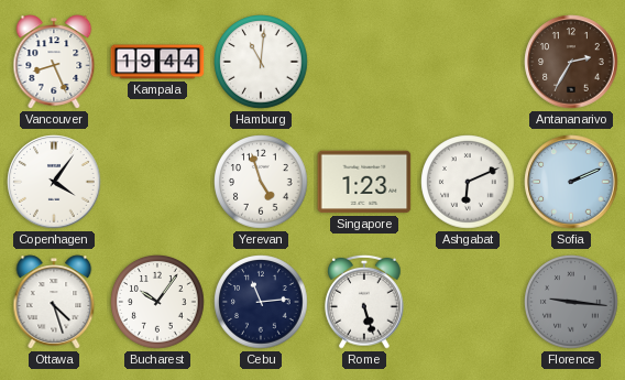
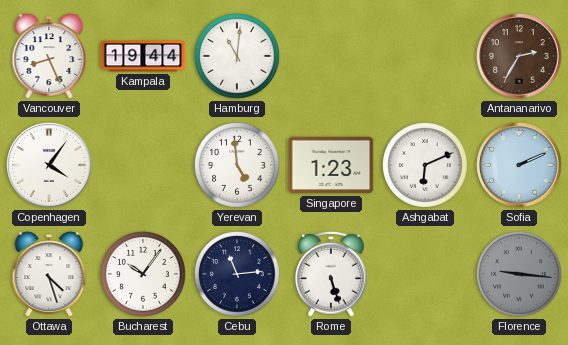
Yerevan: 4:57 -> 4:59
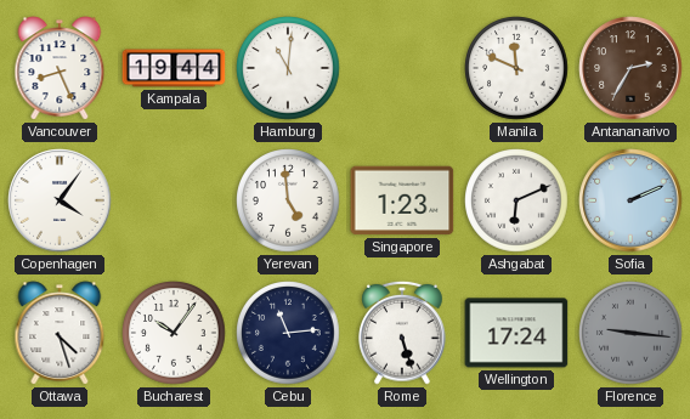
Manila: none -> 11:49
Wellington: none -> 17:24
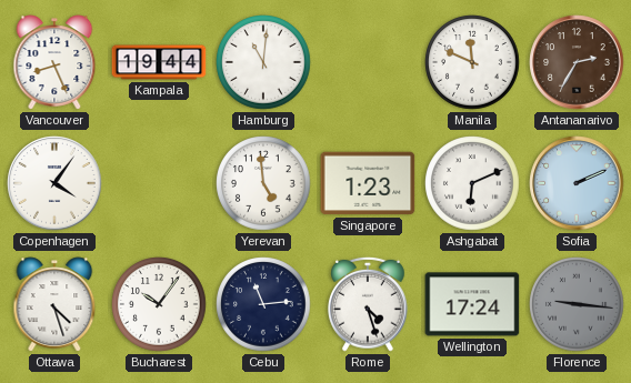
Rome: 5:27 -> 4:27
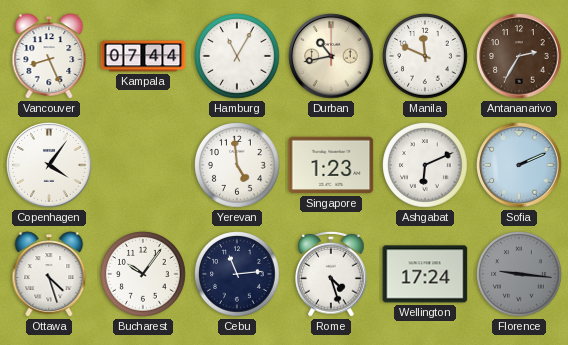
Kampala: 19:44 -> 07:44
Hamburg: 11:01 -> 11:05
Durban: none -> 10:43
